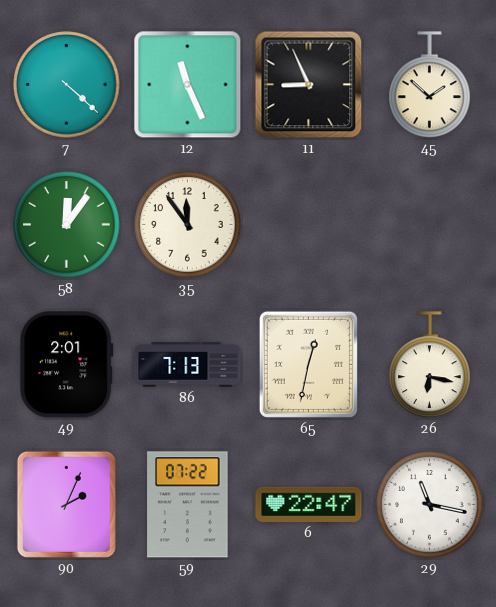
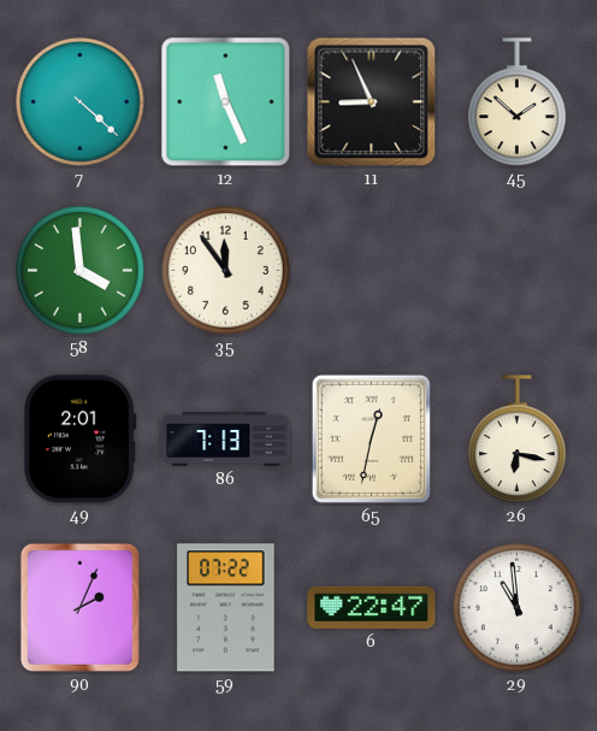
58: 12:06 -> 3:59
29: 11:17 -> 10:59
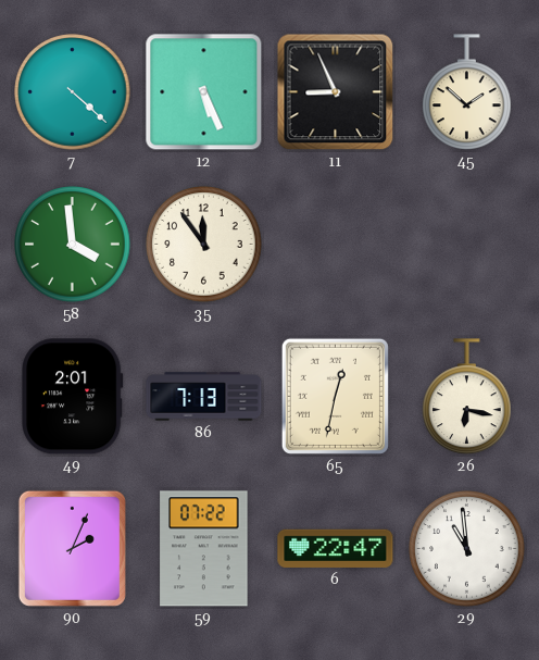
12: 11:26 -> 5:26
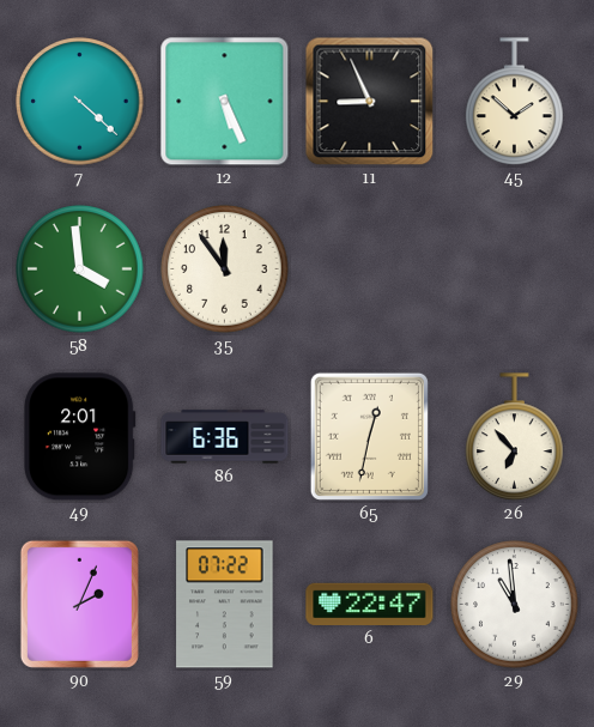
86: 7:13 -> 6:36
26: 6:17 -> 6:53
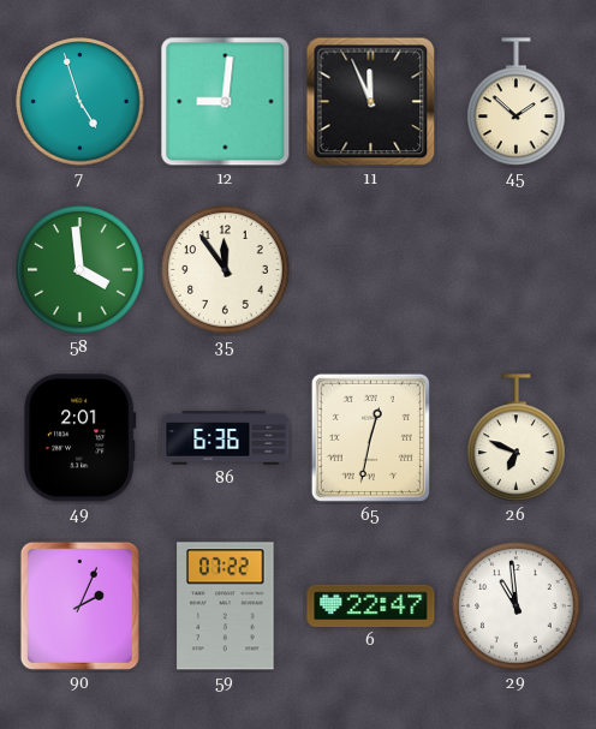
7: 4:22 -> 4:57
12: 5:26 -> 9:01
11: 8:56 -> 11:56
26: 6:53 -> 6:49
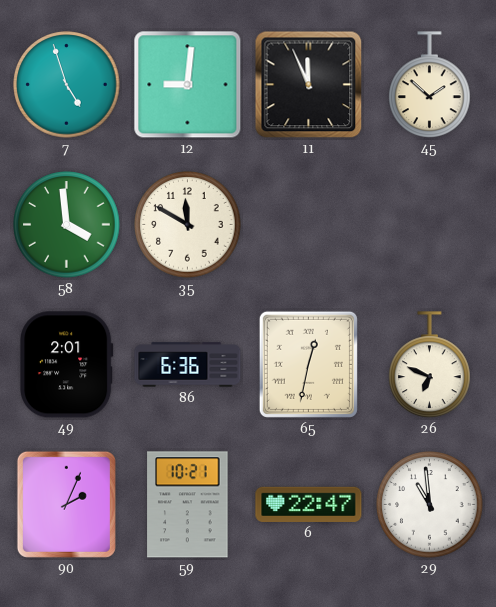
35: 11:54 -> 11:50
59: 07:22 -> 10:21
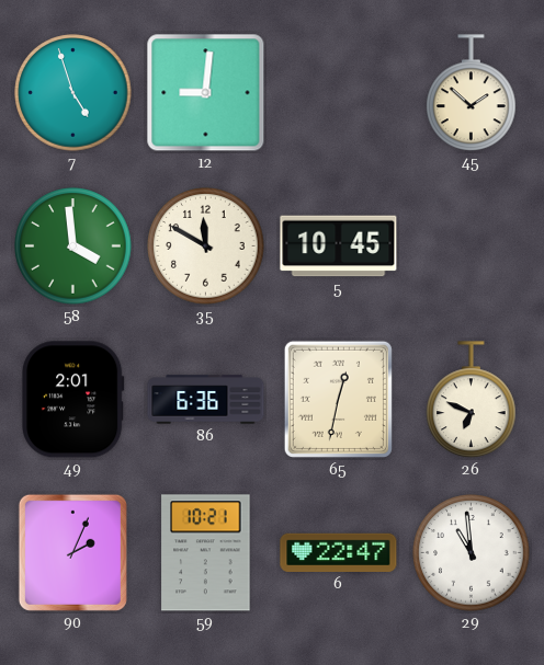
11: 11:56 -> none
5: none -> 10:45
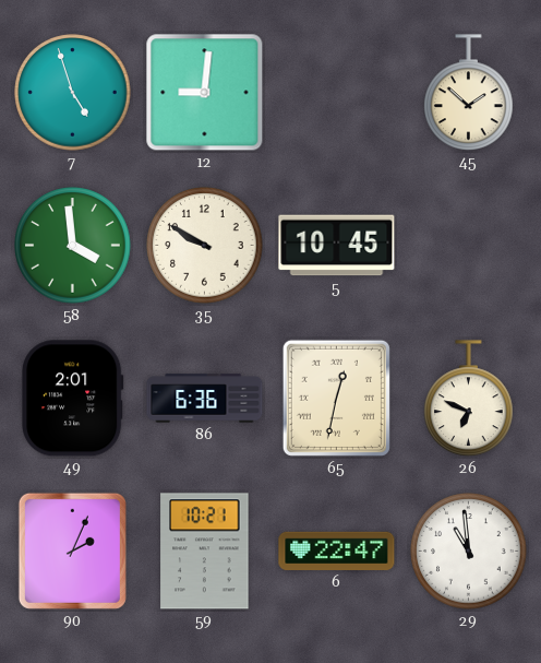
35: 11:50 -> 9:50
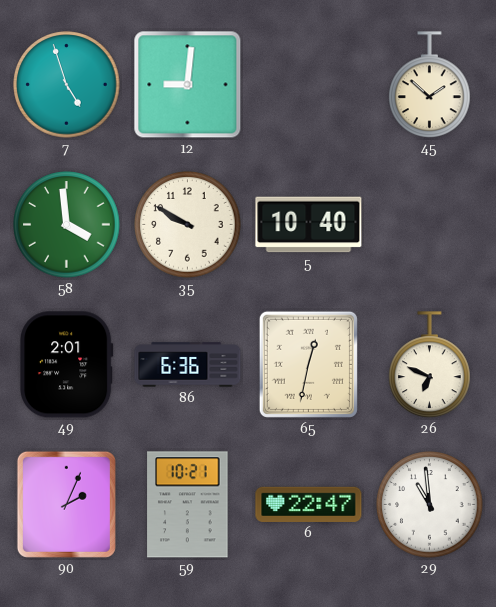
5: 10:45 -> 10:40
